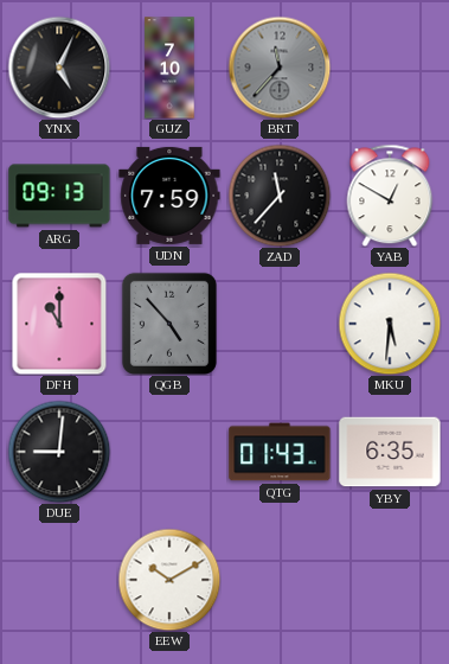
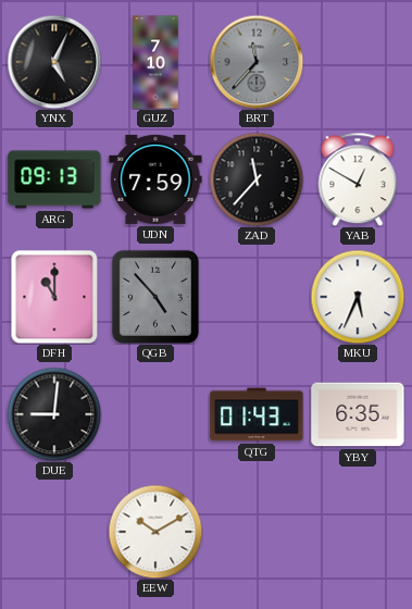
MKU: 5:31 -> 5:34
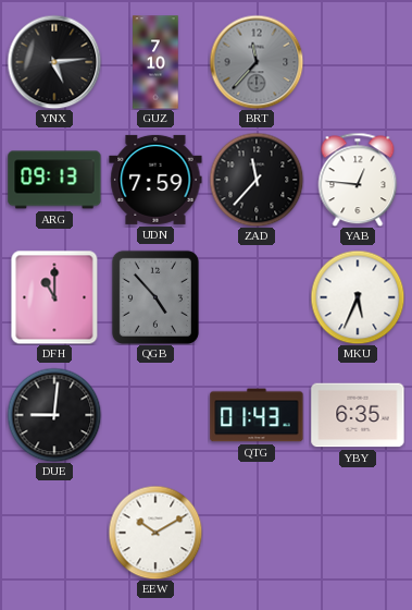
YNX: 5:04 -> 5:14
YAB: 12:50 -> 12:46
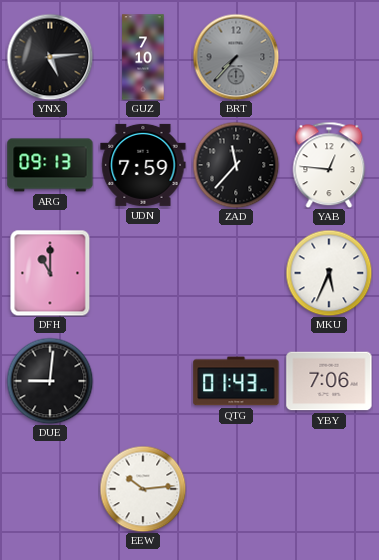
BRT: 11:37 -> 7:37
QGB: 4:53 -> none
YBY: 6:35 -> 7:06
EEW: 10:10 -> 10:14
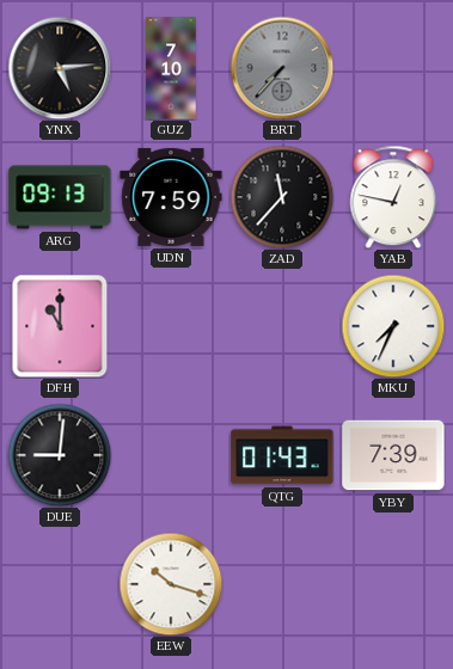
YAB: 12:46 -> 12:47
MKU: 5:34 -> 7:34
YBY: 7:06 -> 7:39
EEW: 10:14 -> 10:18
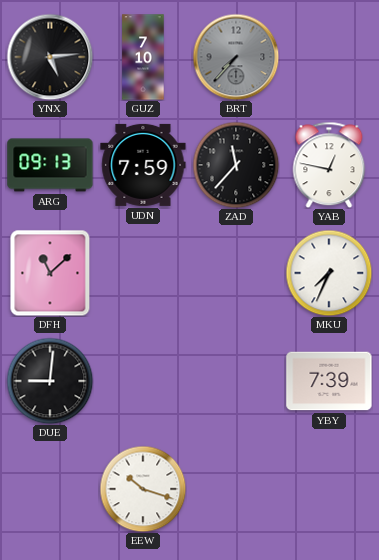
DFH: 11:00 -> 11:08
QTG: 01:43 -> none
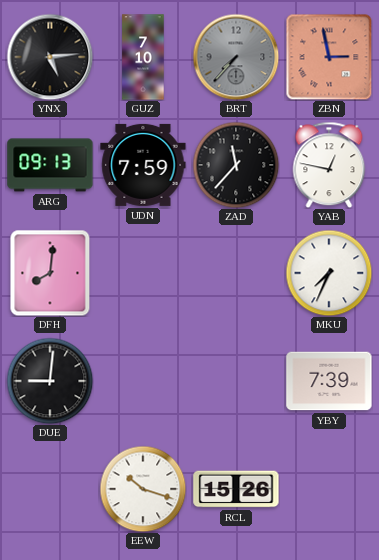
ZBN: none -> 2:58
DFH: 11:08 -> 8:01
RCL: none -> 15:26
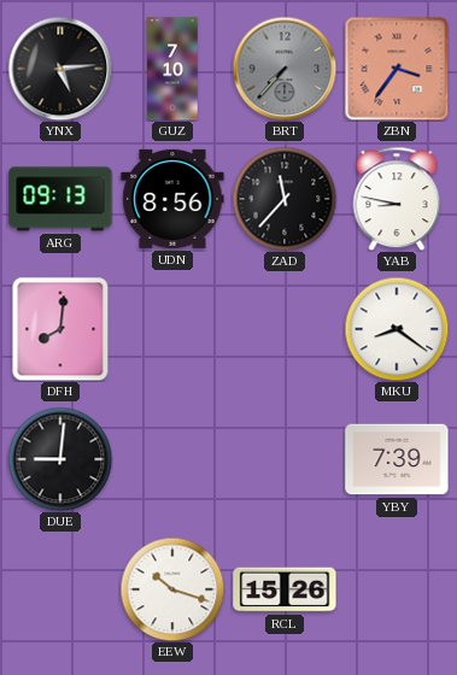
ZBN: 2:58 -> 3:36
UDN: 7:59 -> 8:56
YAB: 12:47 -> 8:47
MKU: 7:34 -> 8:21
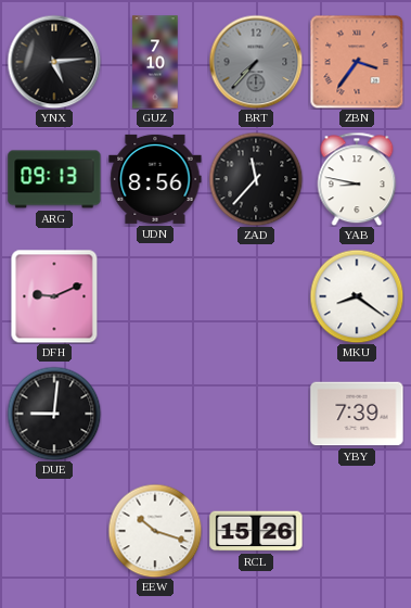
DFH: 8:01 -> 9:11
